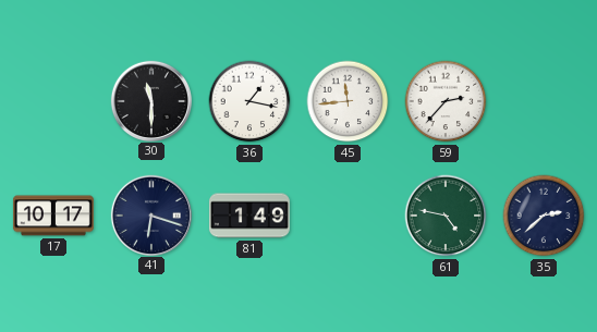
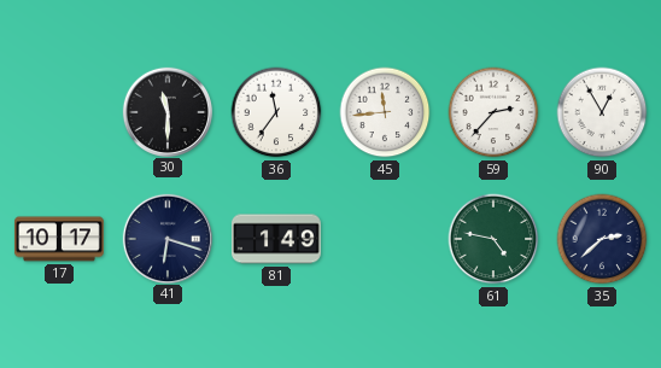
36: 1:17 -> 11:36
90: none -> 12:55
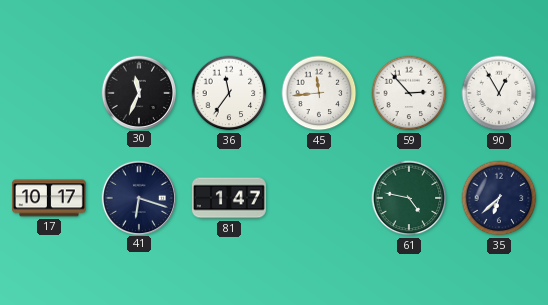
30: 11:30 -> 11:34
59: 2:37 -> 2:53
81: 1:49 -> 1:47
35: 2:38 -> 6:38
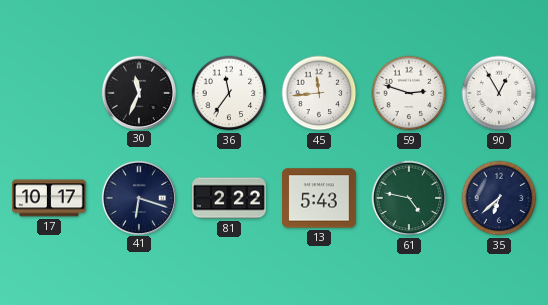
59: 2:53 -> 2:48
81: 1:47 -> 2:22
13: none -> 5:43
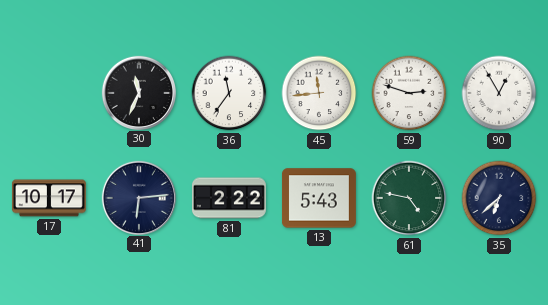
41: 6:18 -> 6:14
